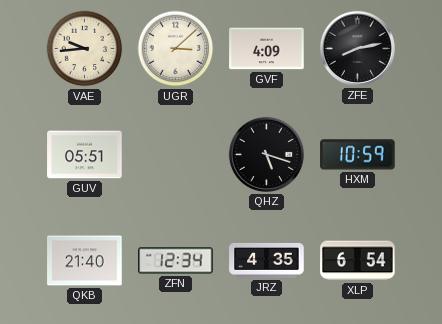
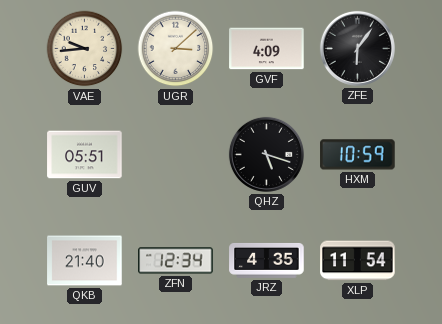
ZFE: 8:13 -> 6:06
XLP: 6:54 -> 11:54
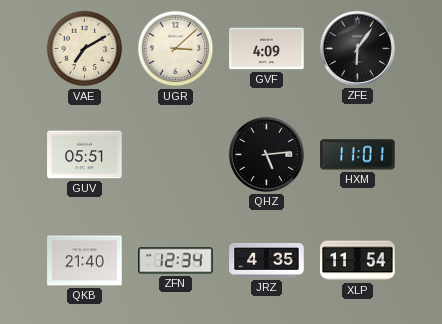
VAE: 9:44 -> 7:10
QHZ: 5:18 -> 5:14
HXM: 10:59 -> 11:01
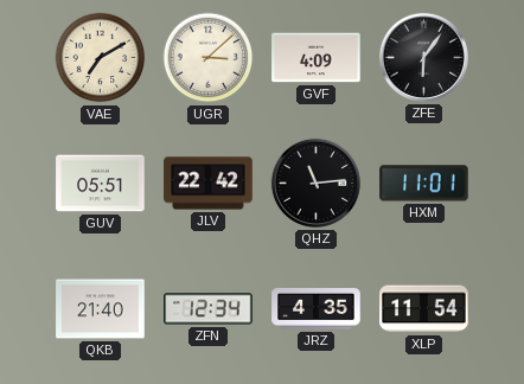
JLV: none -> 22:42
QHZ: 5:14 -> 11:14
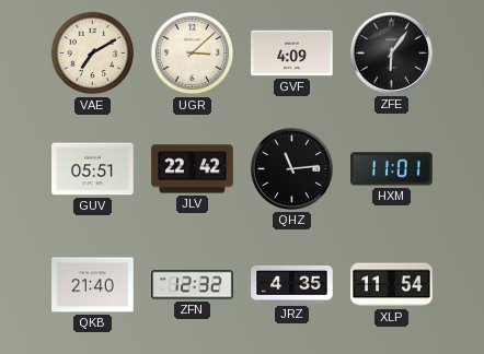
ZFN: 12:34 -> 12:32
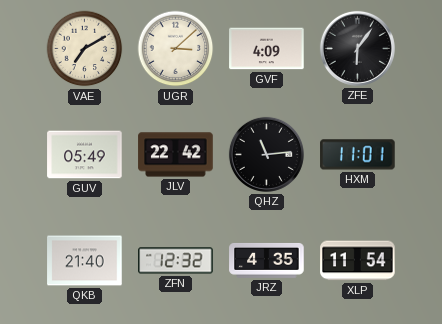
GUV: 05:51 -> 05:49
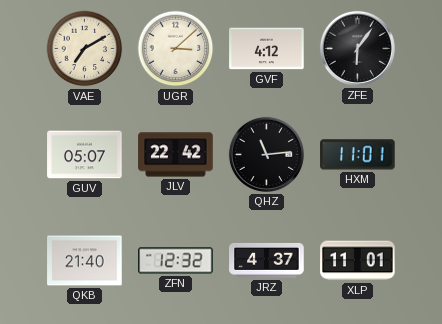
GVF: 4:09 -> 4:12
GUV: 05:49 -> 05:07
JRZ: 4:35 -> 4:37
XLP: 11:54 -> 11:01
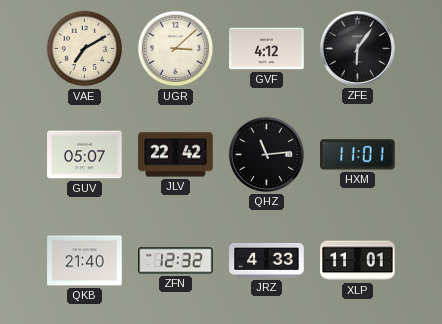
JRZ: 4:37 -> 4:33
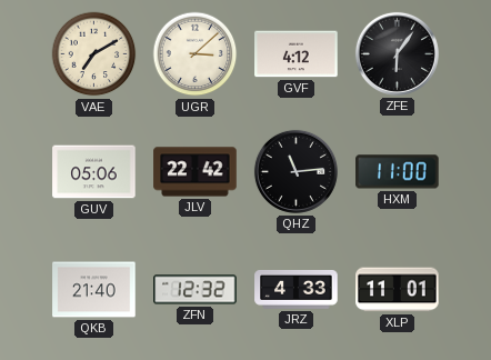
GUV: 05:07 -> 05:06
HXM: 11:01 -> 11:00
